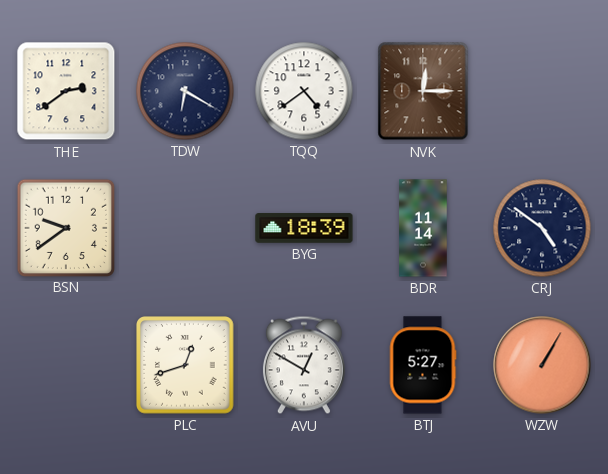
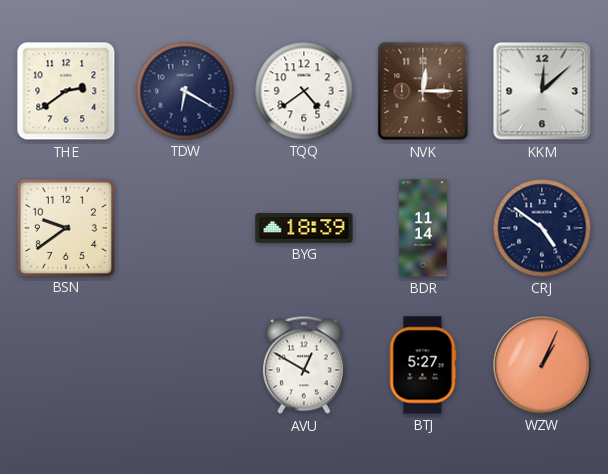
KKM: none -> 12:08
PLC: 12:42 -> none
WZW: 1:05 -> 1:04
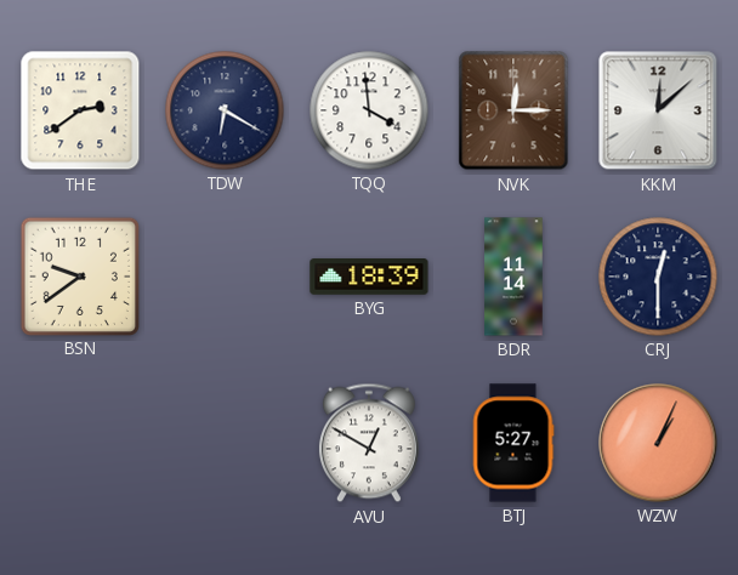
TQQ: 4:39 -> 3:59
CRJ: 4:51 -> 12:30
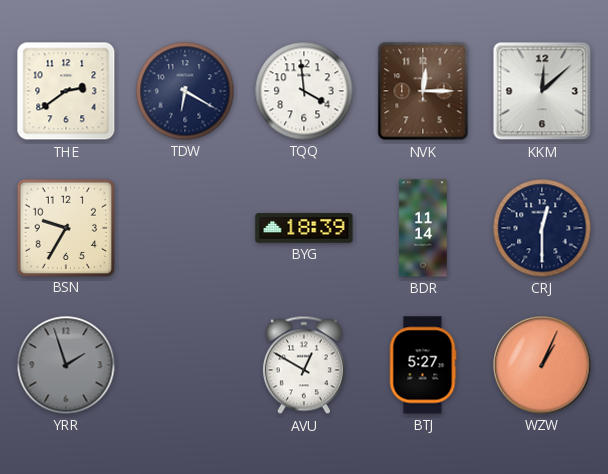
BSN: 9:39 -> 9:35
YRR: none -> 1:57
